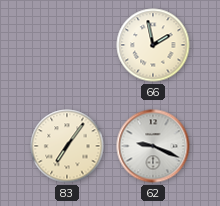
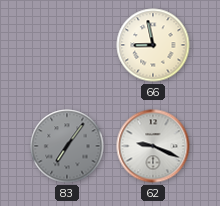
66: 1:58 -> 8:58
83 dial: cream -> grey
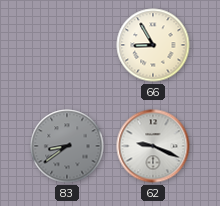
66: 8:58 -> 8:55
83: 7:06 -> 8:39
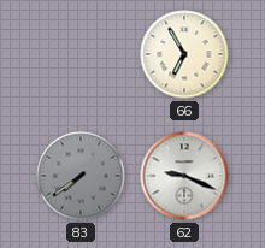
66: 8:55 -> 6:55
83: 8:39 -> 7:39
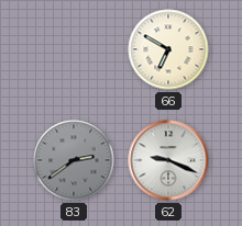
66: 6:55 -> 6:50
83: 7:39 -> 2:39
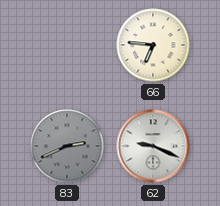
66: 6:50 -> 6:46
83: 2:39 -> 2:41
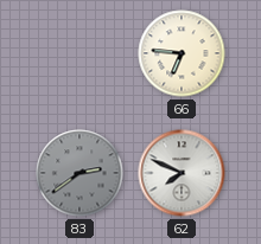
83: 2:41 -> 2:39
62: 9:19 -> 7:49
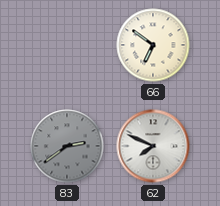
66: 6:46 -> 6:51
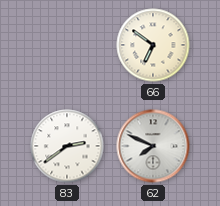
83 dial: grey -> white
